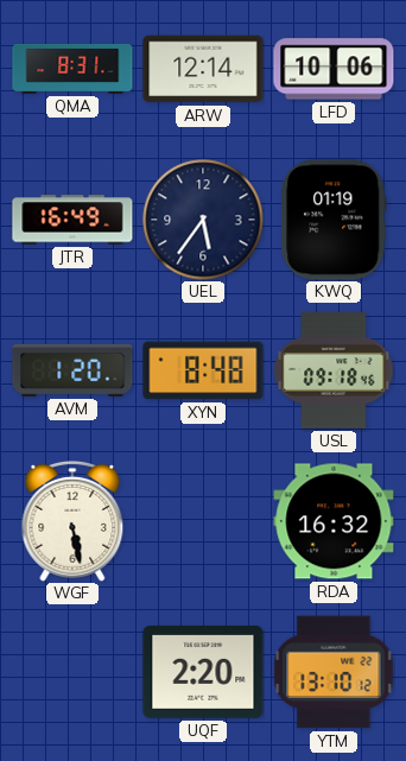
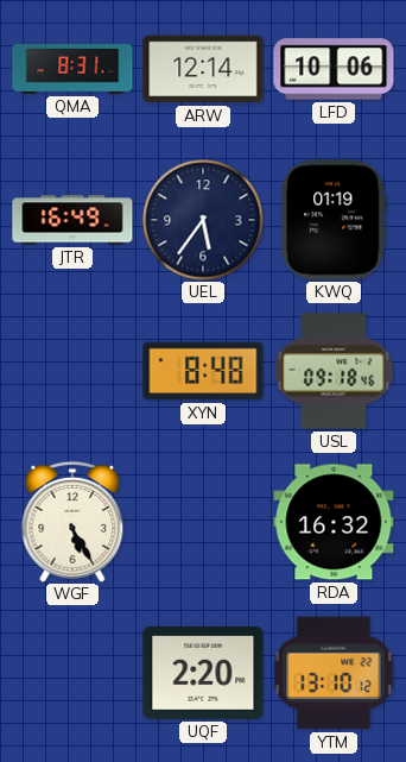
AVM: 1:20 -> none
WGF: 5:28 -> 5:25
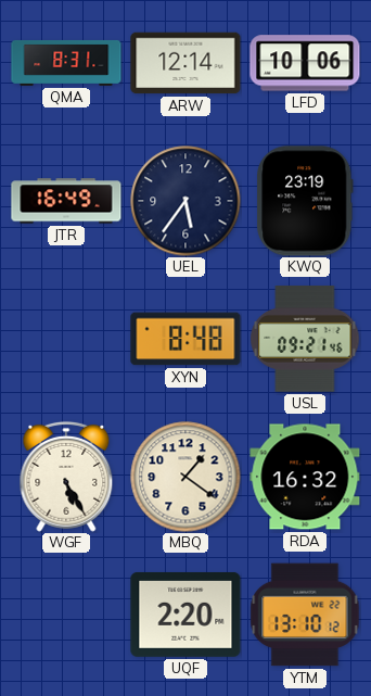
KWQ: 01:19 -> 23:19
USL: 09:18 -> 09:21
MBQ: none -> 1:21
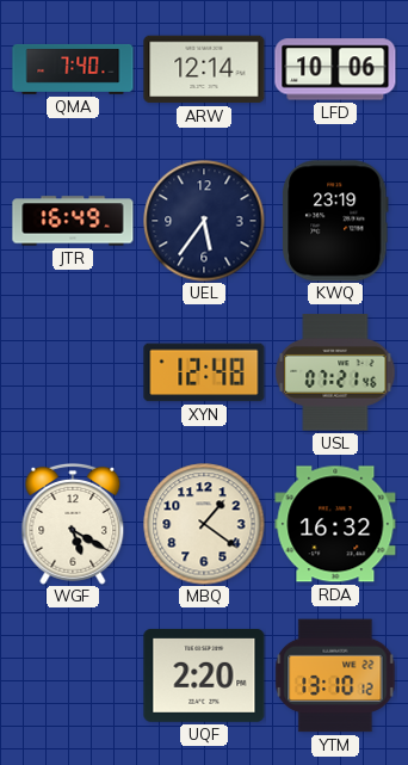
QMA: 8:31 -> 7:40
XYN: 8:48 -> 12:48
USL: 09:21 -> 07:21
WGF: 5:25 -> 5:20
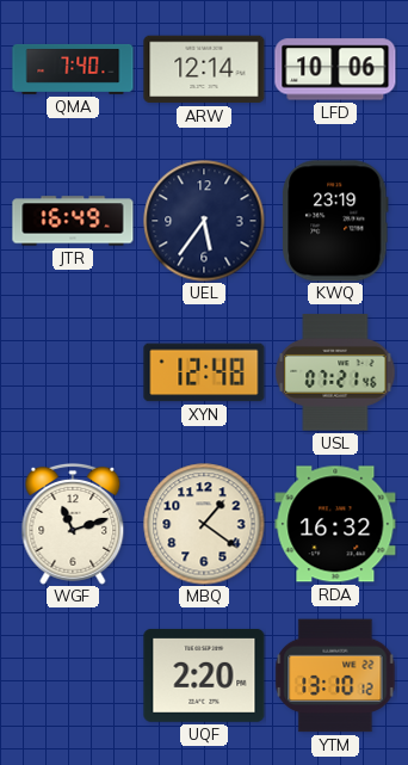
WGF: 5:20 -> 11:12
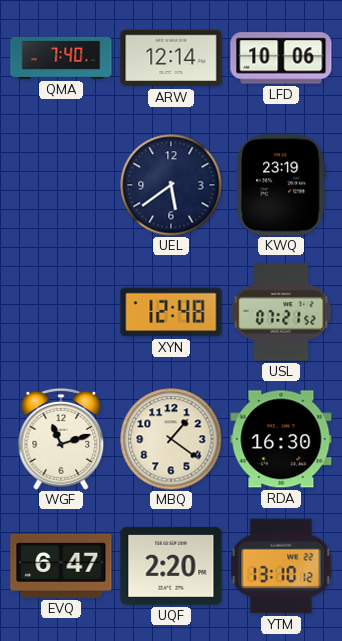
JTR: 16:49 -> none
UEL: 5:36 -> 5:39
USL: 07:21:46 -> 07:21:52
RDA: 16:32 -> 16:30
EVQ: none -> 6:47
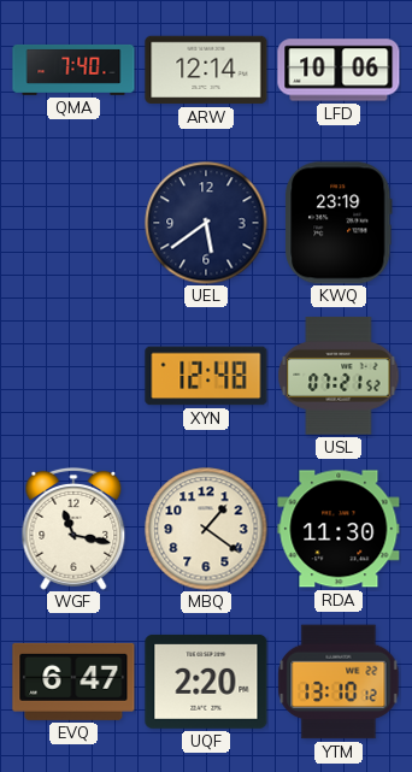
WGF: 11:12 -> 11:17
RDA: 16:30 -> 11:30
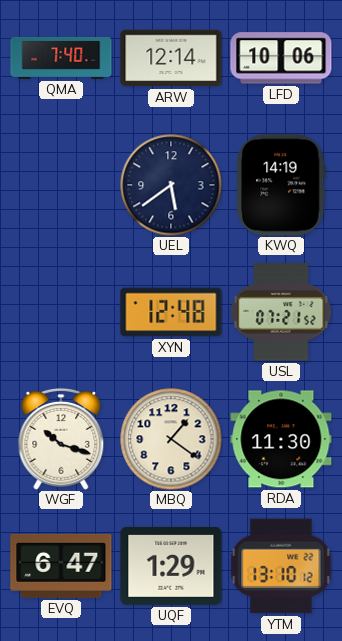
KWQ: 23:19 -> 14:19
WGF: 11:17 -> 10:18
UQF: 2:20 -> 1:29
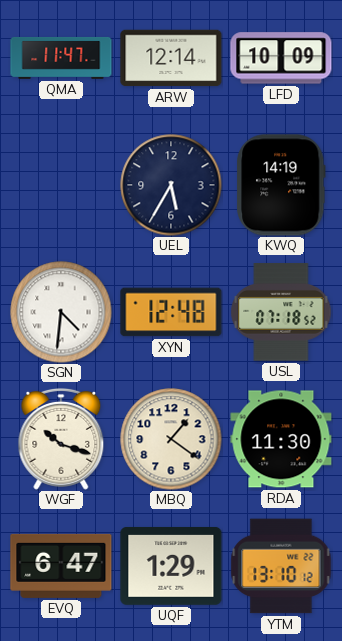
QMA: 7:40 -> 11:47
LFD: 10:06 -> 10:09
UEL: 5:39 -> 5:35
SGN: none -> 4:31
USL: 07:21 -> 07:18
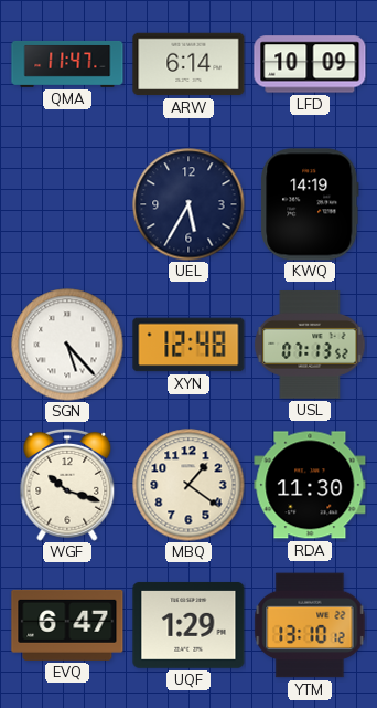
ARW: 12:14 -> 6:14
SGN: 4:31 -> 5:23
USL: 07:18 -> 07:13
